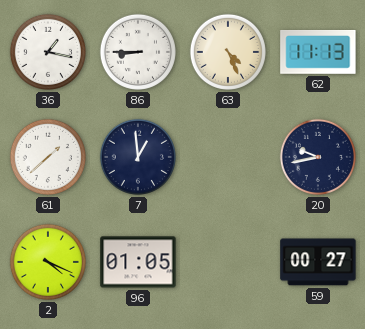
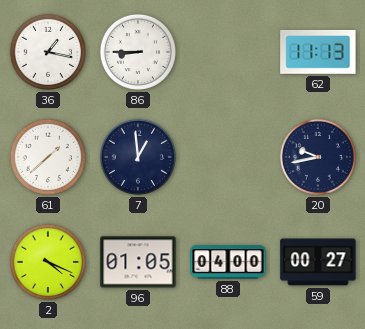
63: 4:26 -> none
88: none -> 04:00
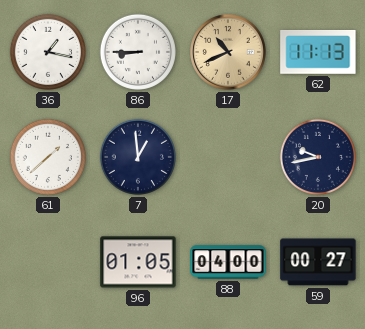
17: none -> 10:41
2: 4:19 -> none
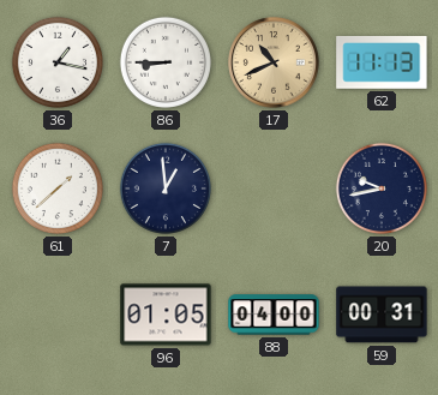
59: 00:27 -> 00:31
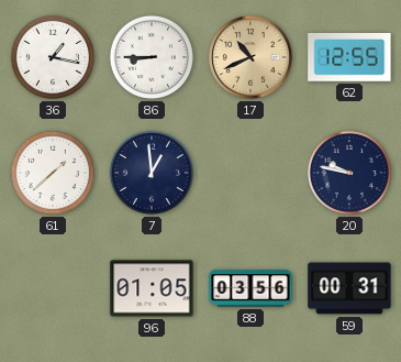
62: 11:13 -> 12:55
20: 9:43 -> 9:47
88: 04:00 -> 03:56
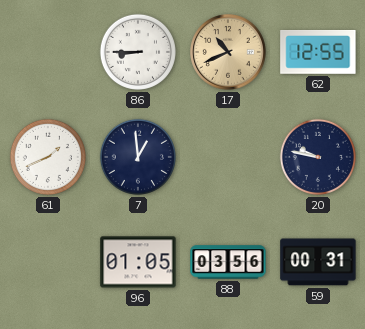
36: 1:17 -> none
61: 1:38 -> 1:41
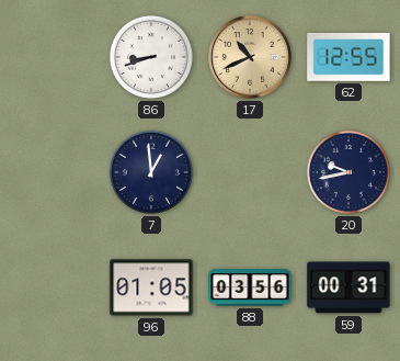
86: 8:45 -> 8:42
61: 1:41 -> none
20: 9:47 -> 9:43
